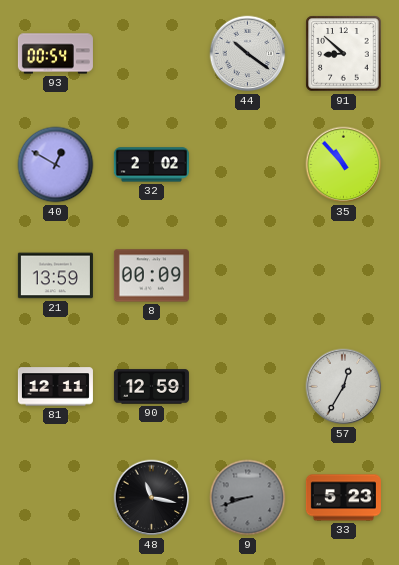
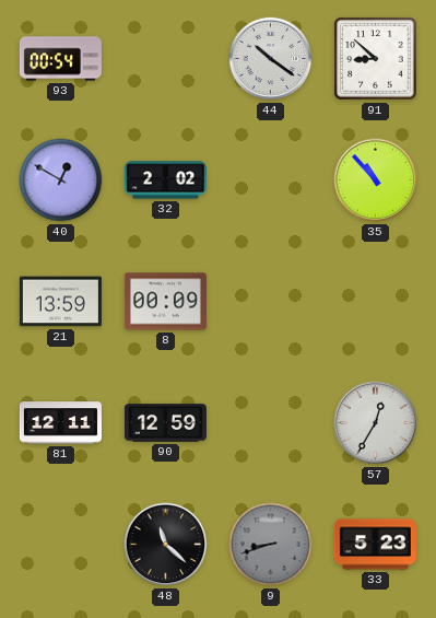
48: 11:17 -> 11:22
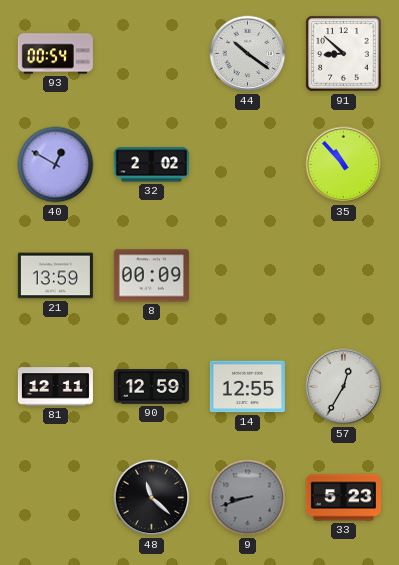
14: none -> 12:55
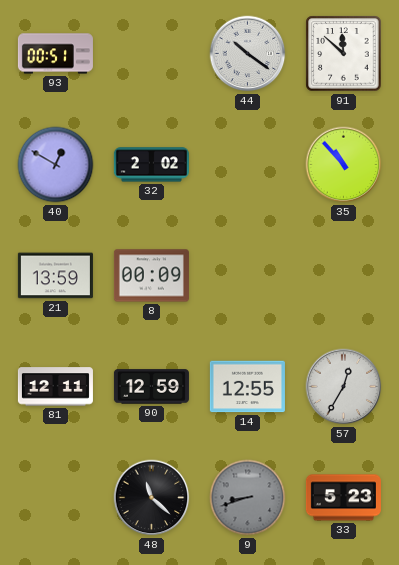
93: 00:54 -> 00:51
91: 8:52 -> 11:52
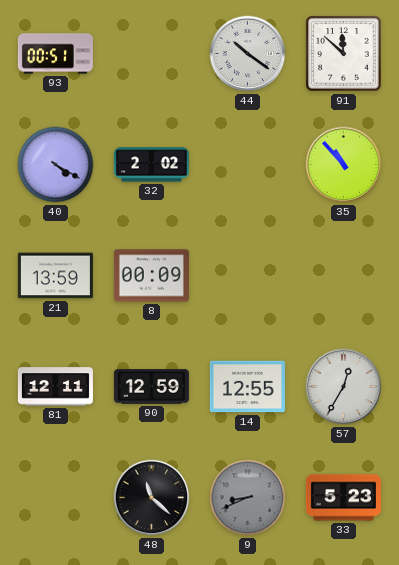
40: 12:50 -> 4:20
9: 8:42 -> 8:41
